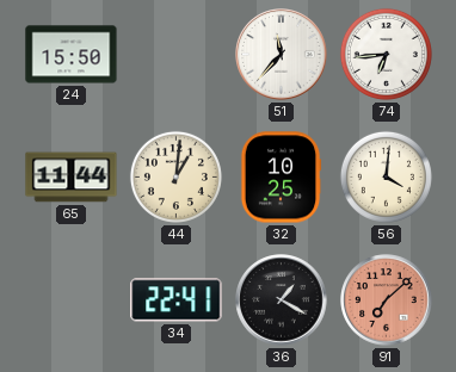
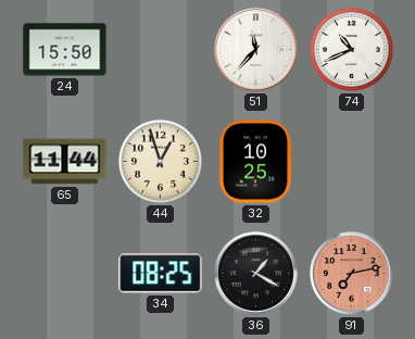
74: 6:44 -> 10:41
44: 1:01 -> 12:57
56: 4:01 -> none
34: 22:41 -> 08:25
91: 7:08 -> 7:13
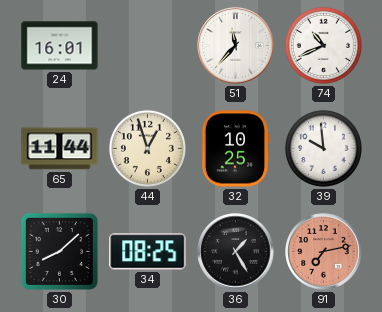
24: 15:50 -> 16:01
39: none -> 9:59
30: none -> 8:08
36: 1:20 -> 1:25
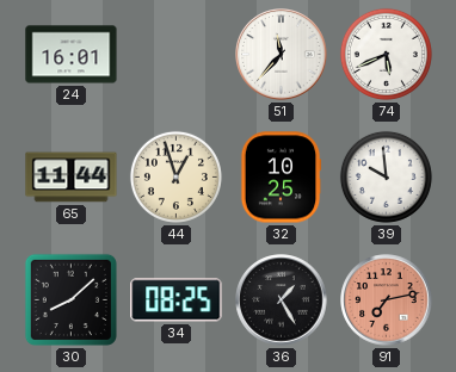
74: 10:41 -> 5:41
